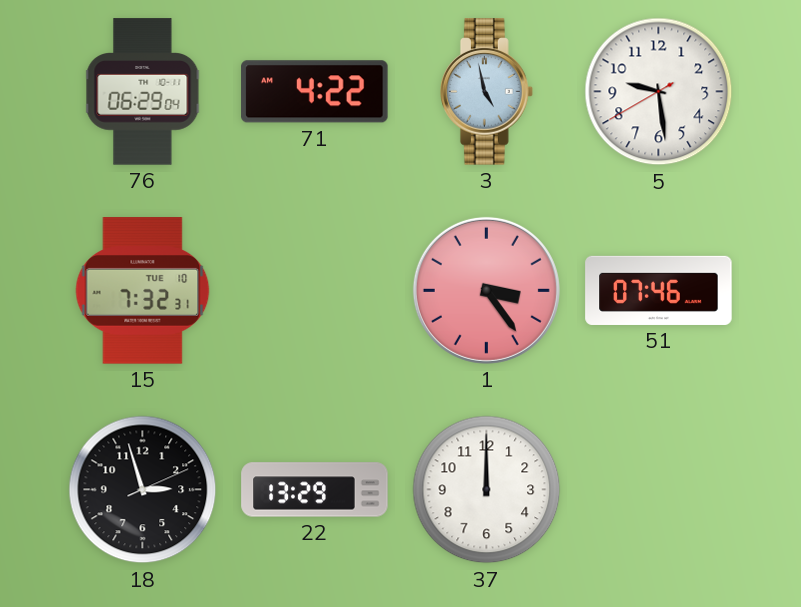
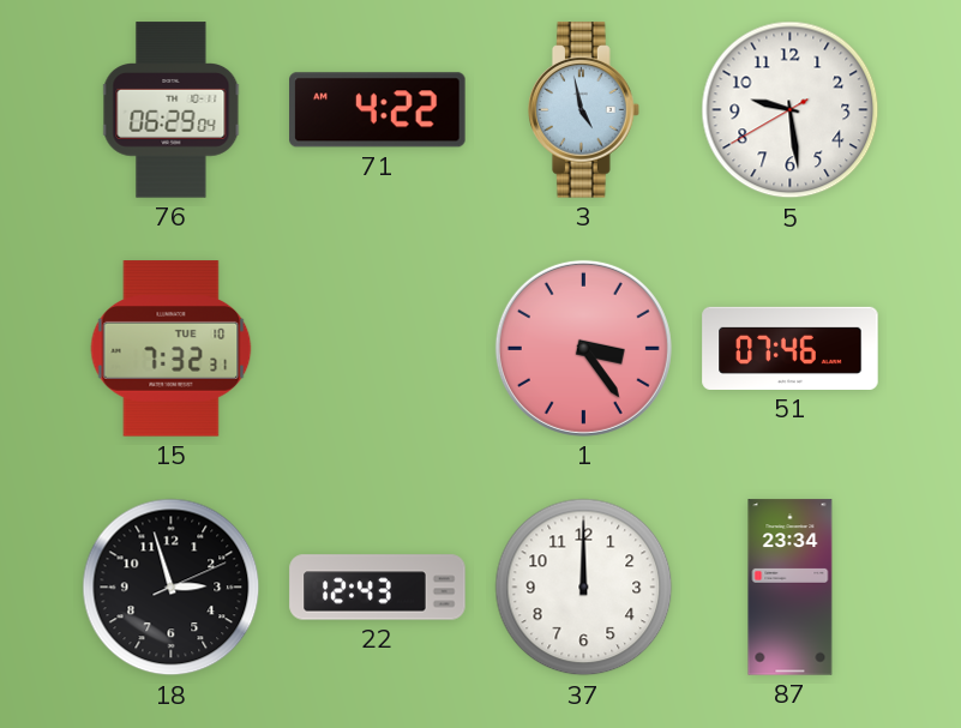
22: 13:29 -> 12:43
87: none -> 23:34
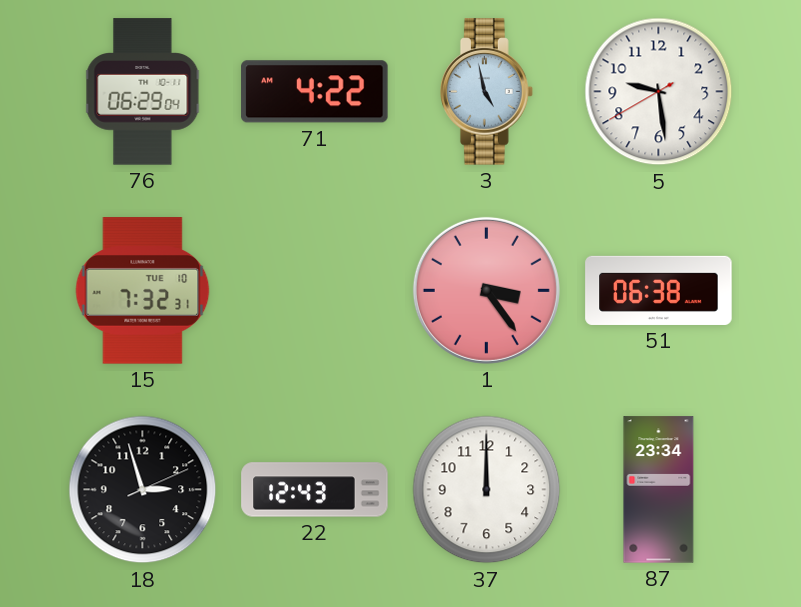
51: 07:46 -> 06:38
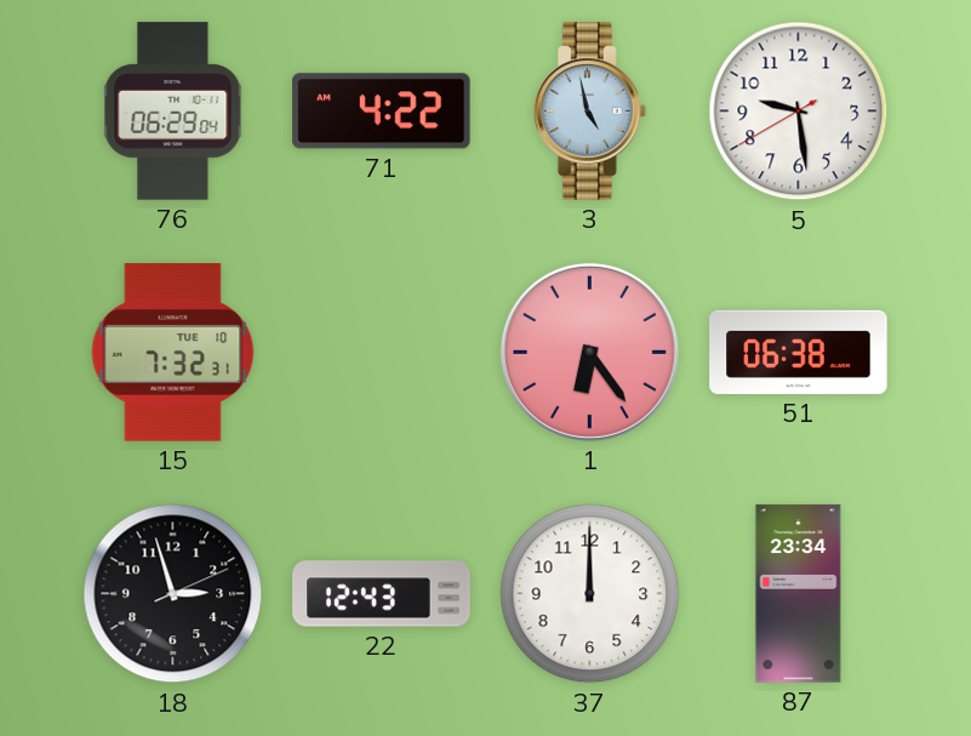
1: 3:24 -> 6:24
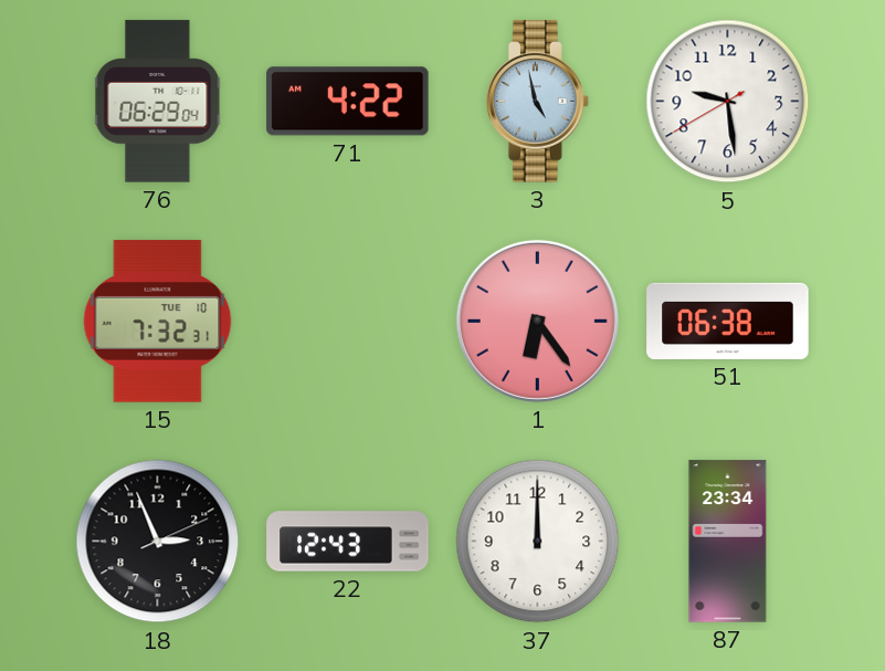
18: 2:57 -> 2:56
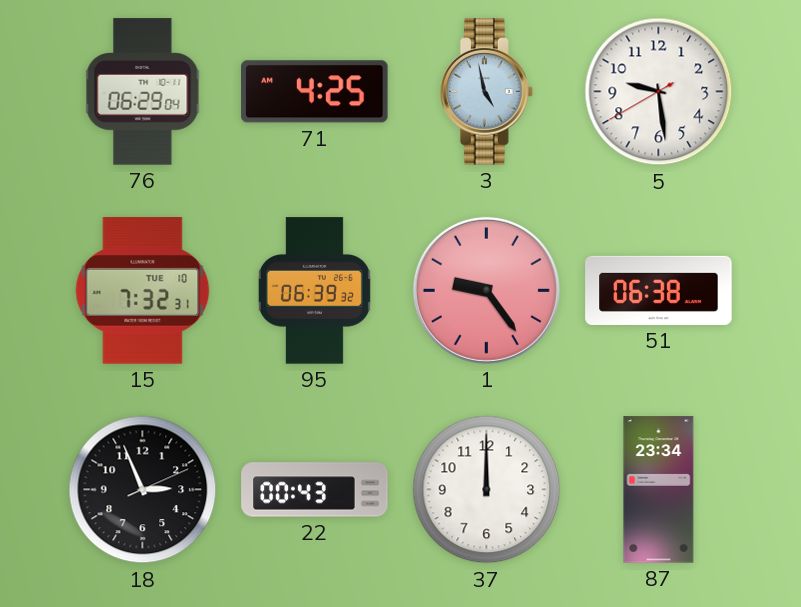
71: 4:22 -> 4:25
95: none -> 06:39
1: 6:24 -> 9:24
22: 12:43 -> 00:43
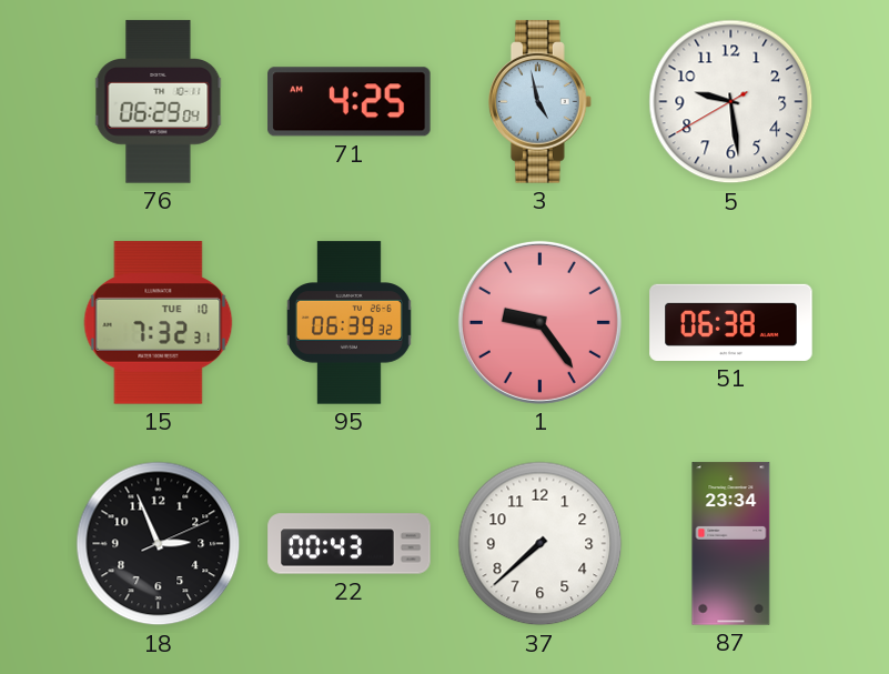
37: 12:00 -> 7:38
